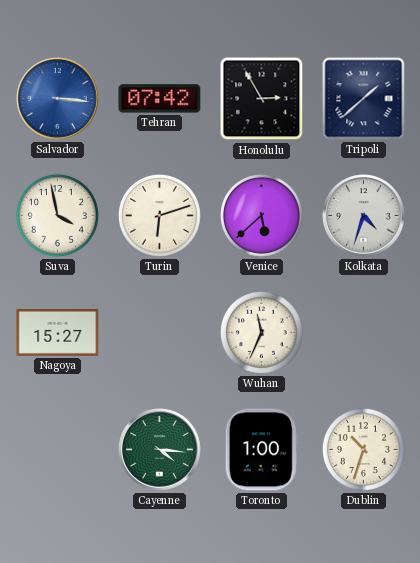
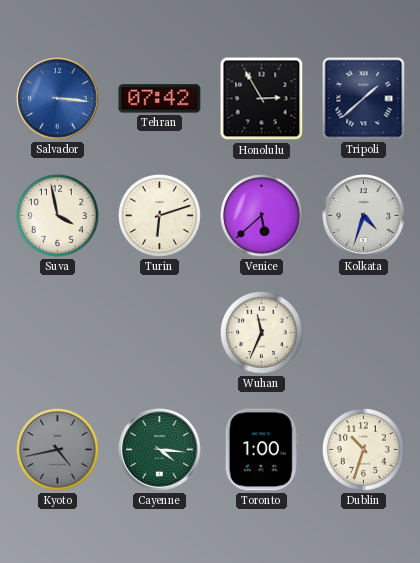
Nagoya: 15:27 -> none
Kyoto: none -> 4:43
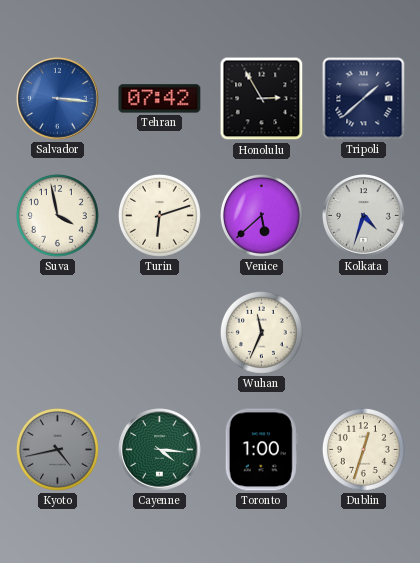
Dublin: 10:33 -> 12:33
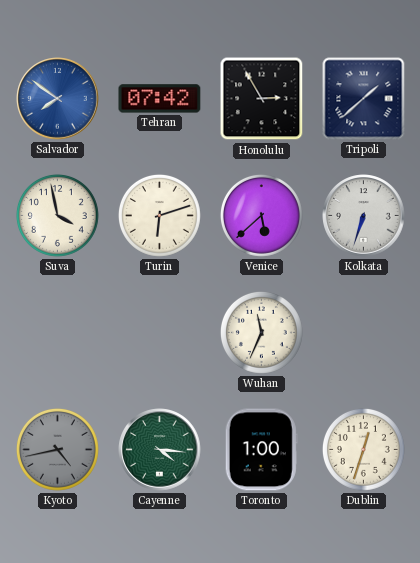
Salvador: 3:16 -> 7:51
Kolkata: 4:33 -> 6:33
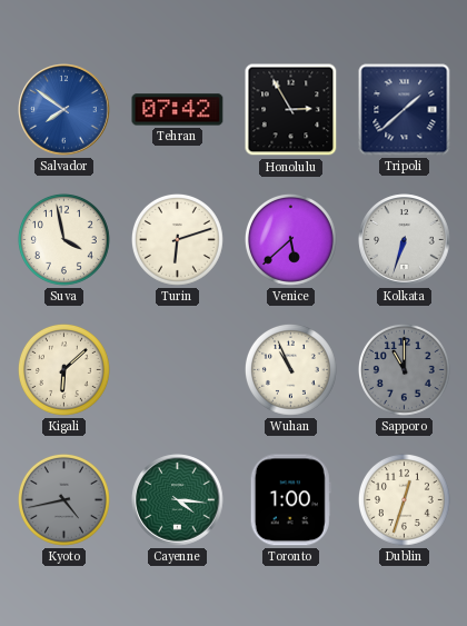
Kigali: none -> 6:08
Wuhan: 11:34 -> 10:56
Sapporo: none -> 11:00
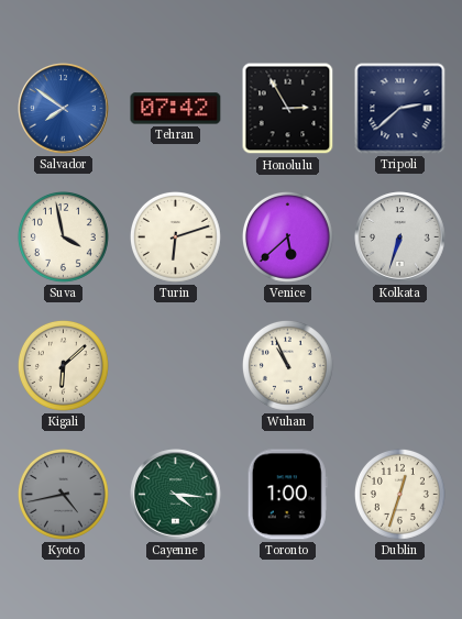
Tripoli: 1:38 -> 2:38
Sapporo: 11:00 -> none
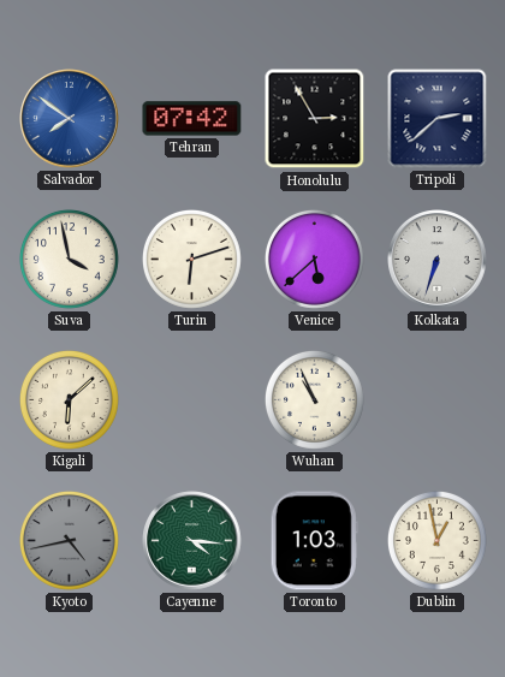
Toronto: 1:00 -> 1:03
Dublin: 12:33 -> 12:58
